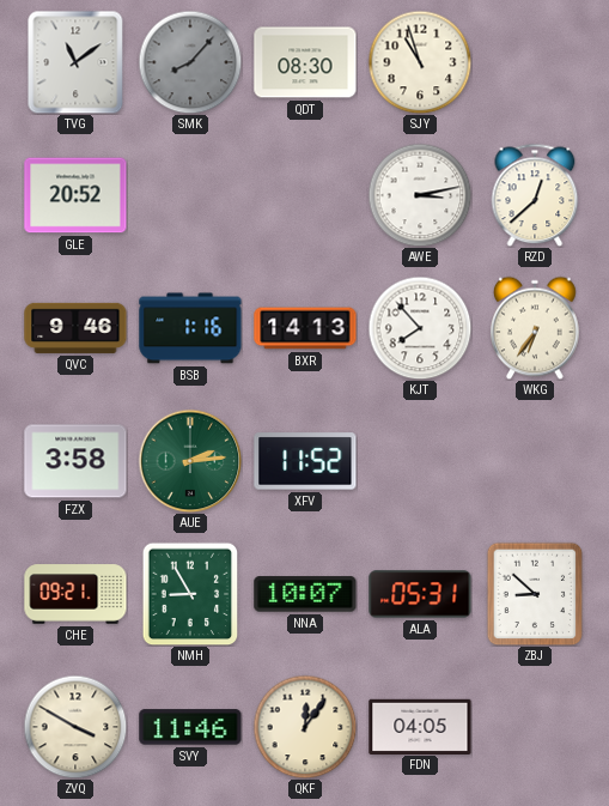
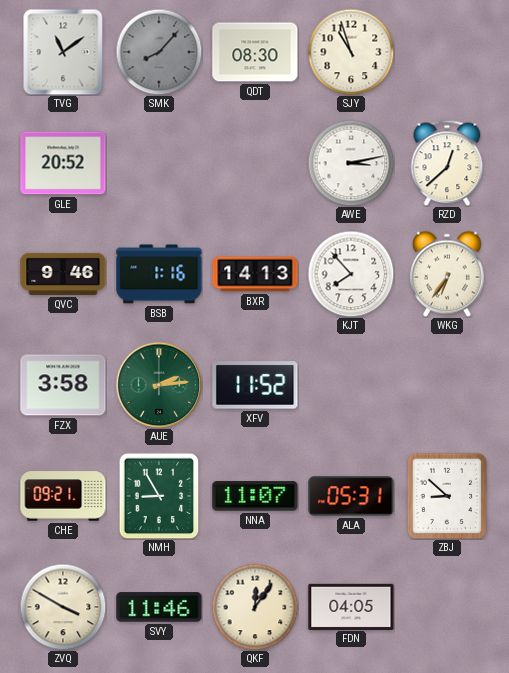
NNA: 10:07 -> 11:07
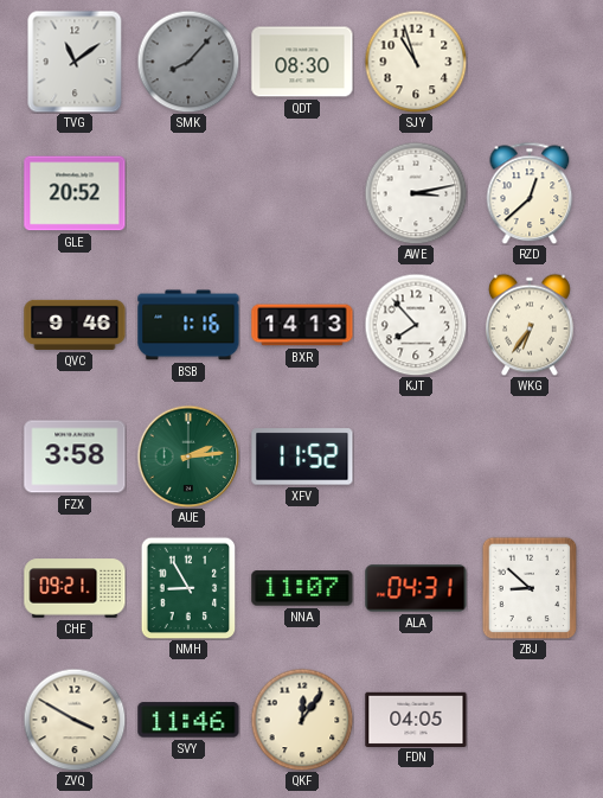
ALA: 05:31 -> 04:31
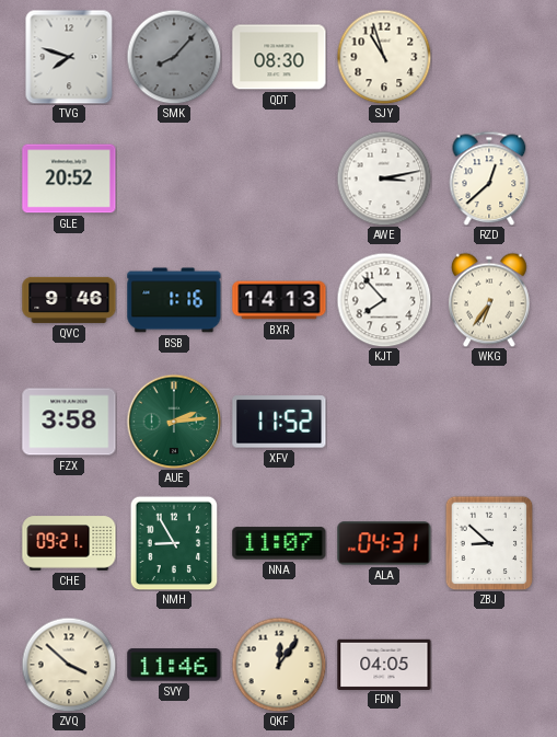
TVG: 11:09 -> 7:48
ZVQ: 3:50 -> 3:52
